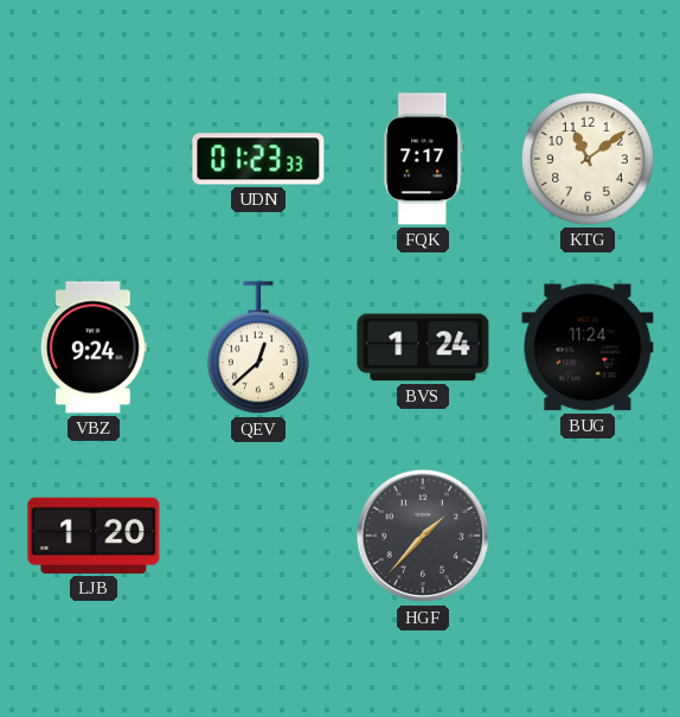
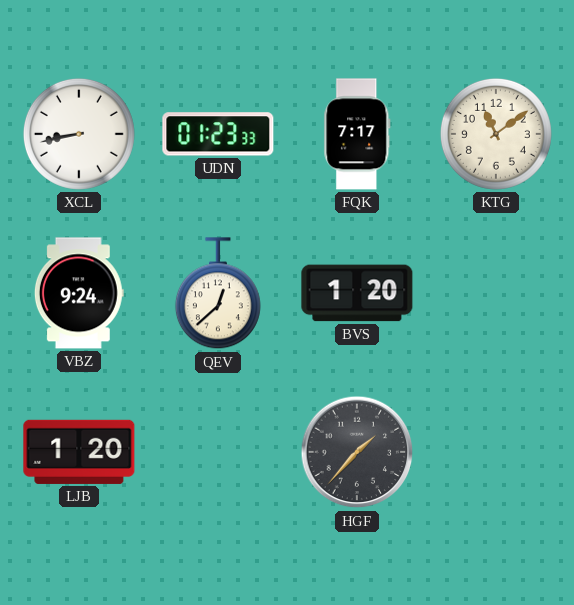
XCL: none -> 8:43
BVS: 1:24 -> 1:20
BUG: 11:24 -> none
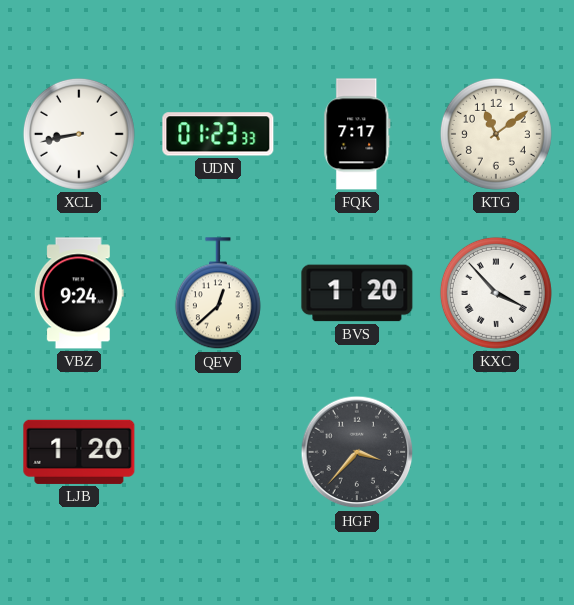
KXC: none -> 3:53
HGF: 1:37 -> 3:37
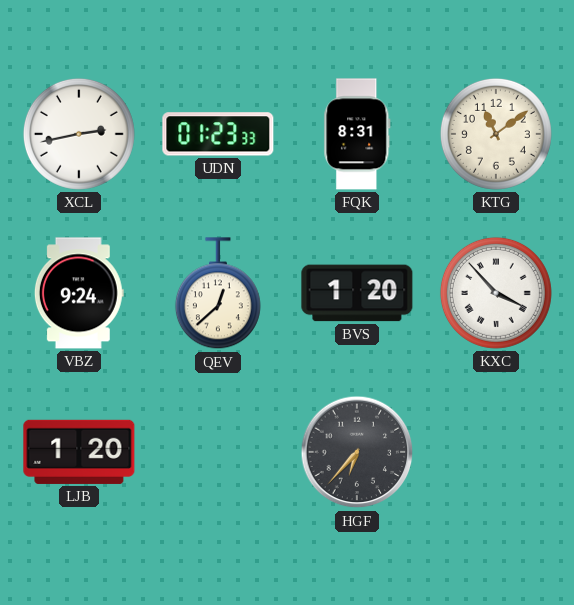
XCL: 8:43 -> 2:43
FQK: 7:17 -> 8:31
HGF: 3:37 -> 6:37
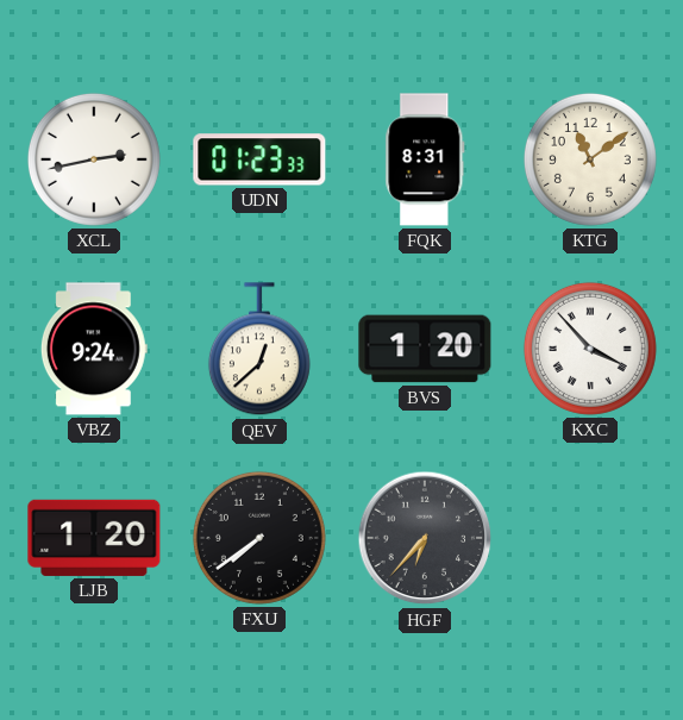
FXU: none -> 7:39
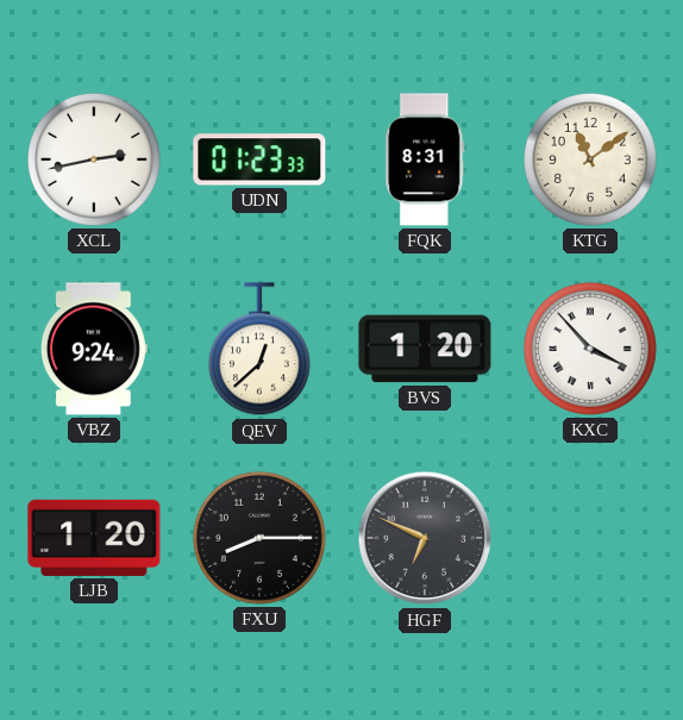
FXU: 7:39 -> 8:15
HGF: 6:37 -> 6:49
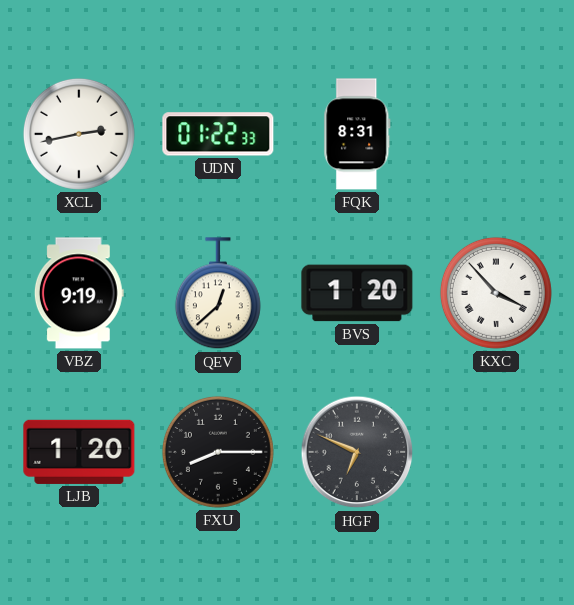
UDN: 01:23 -> 01:22
KTG: 11:09 -> none
VBZ: 9:24 -> 9:19
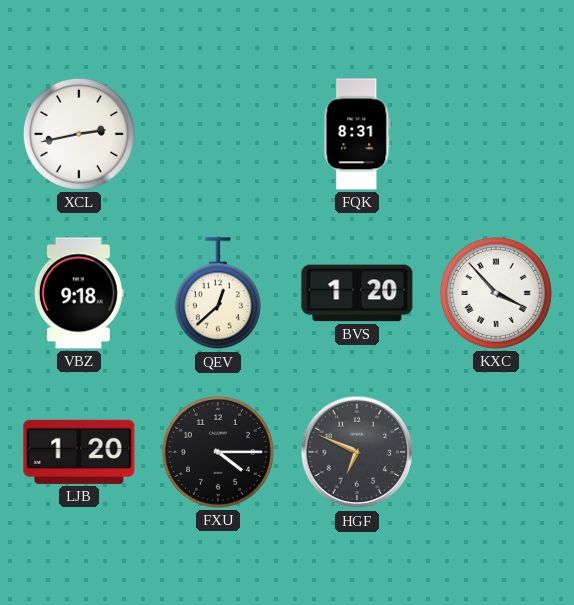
UDN: 01:22 -> none
VBZ: 9:19 -> 9:18
FXU: 8:15 -> 4:15
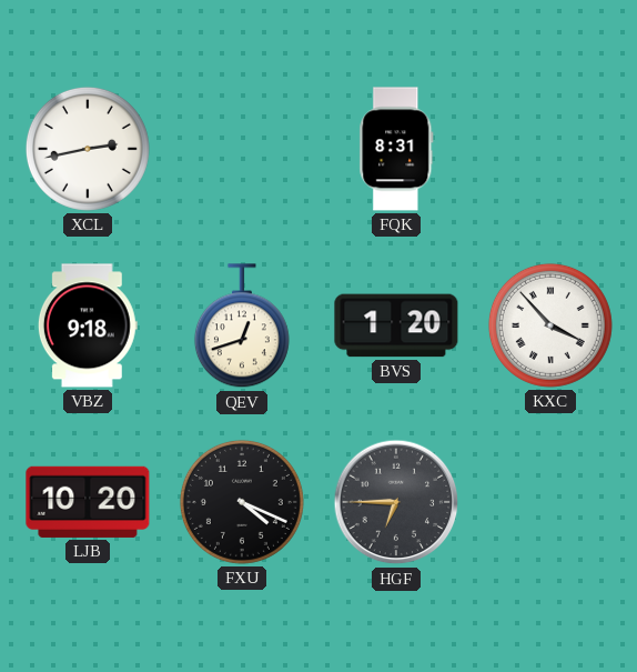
QEV: 12:38 -> 12:42
LJB: 1:20 -> 10:20
FXU: 4:15 -> 4:19
HGF: 6:49 -> 6:45
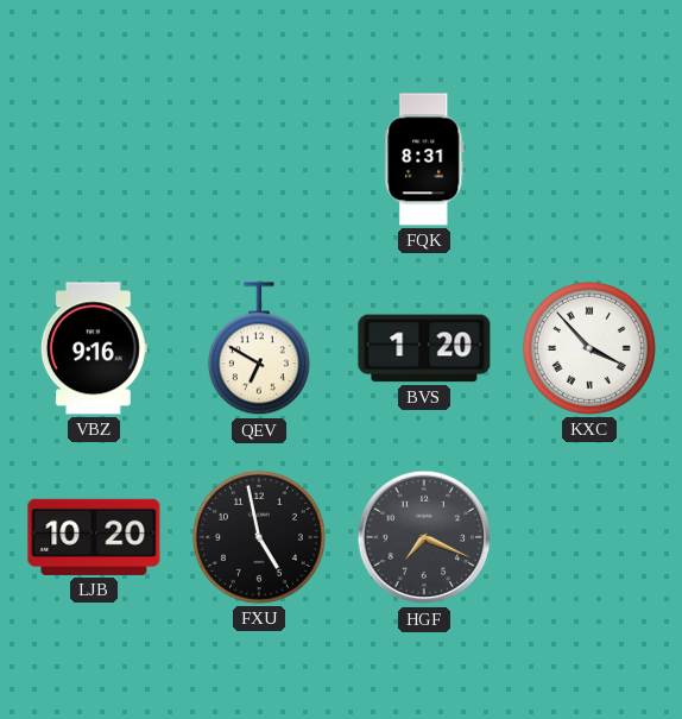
XCL: 2:43 -> none
VBZ: 9:18 -> 9:16
QEV: 12:42 -> 6:50
FXU: 4:19 -> 4:58
HGF: 6:45 -> 7:19
